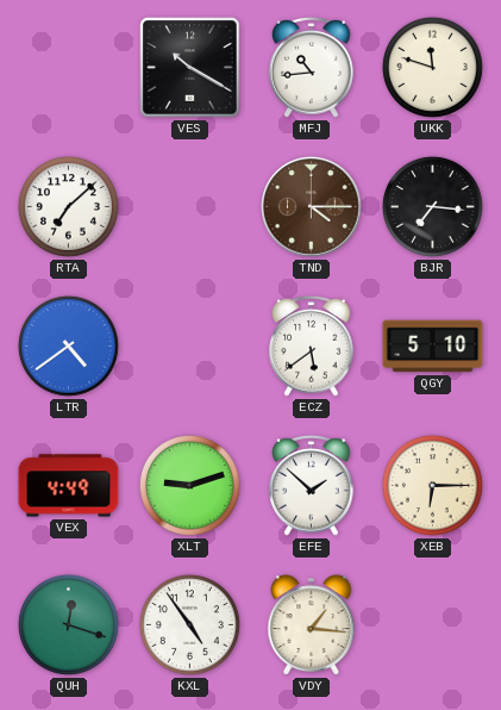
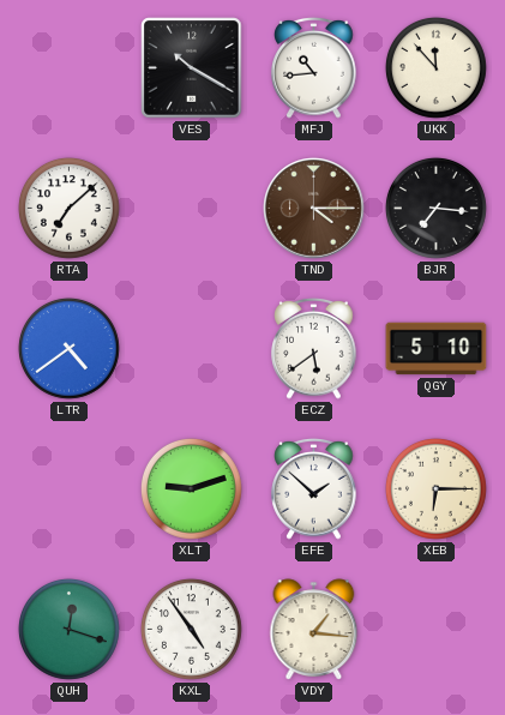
UKK: 11:48 -> 11:53
VEX: 4:49 -> none
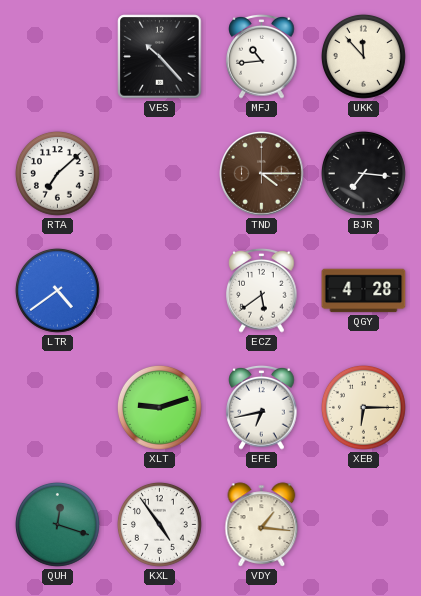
VES: 10:20 -> 10:23
QGY: 5:10 -> 4:28
EFE: 1:52 -> 6:43
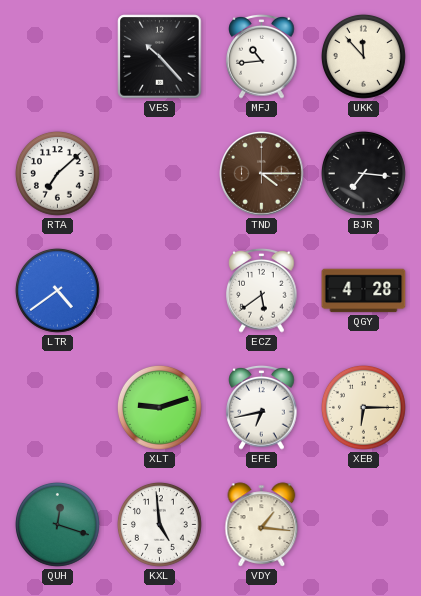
KXL: 4:54 -> 4:59
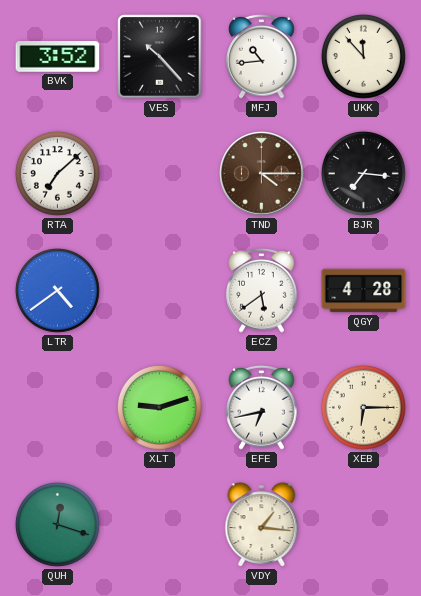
BVK: none -> 3:52
KXL: 4:59 -> none
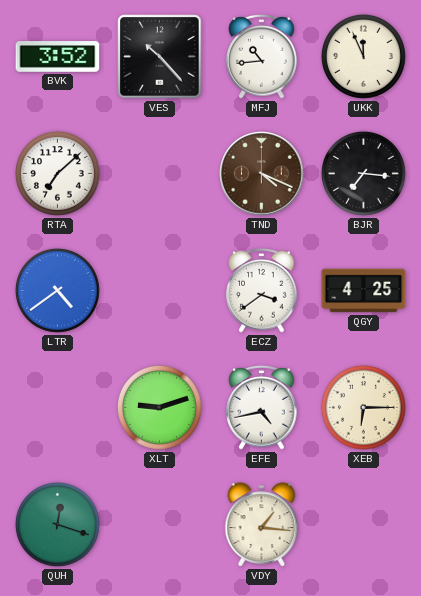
UKK: 11:53 -> 11:56
TND: 4:15 -> 4:19
ECZ: 5:39 -> 3:39
QGY: 4:28 -> 4:25
EFE: 6:43 -> 4:43
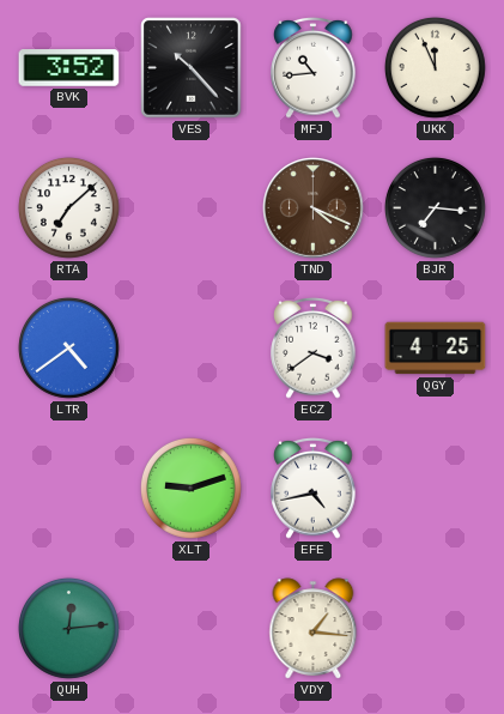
XEB: 6:15 -> none
QUH: 12:18 -> 12:14
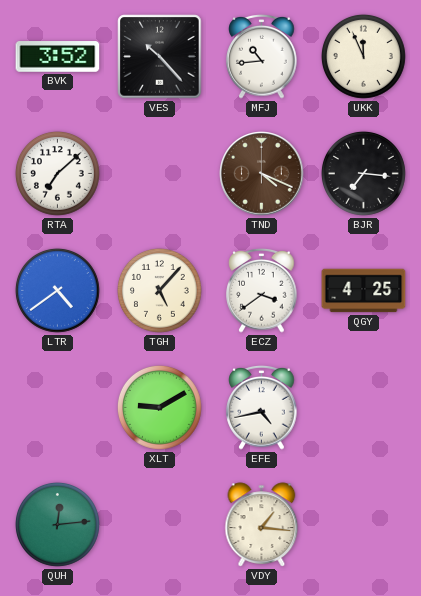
TGH: none -> 5:07
XLT: 9:12 -> 9:10
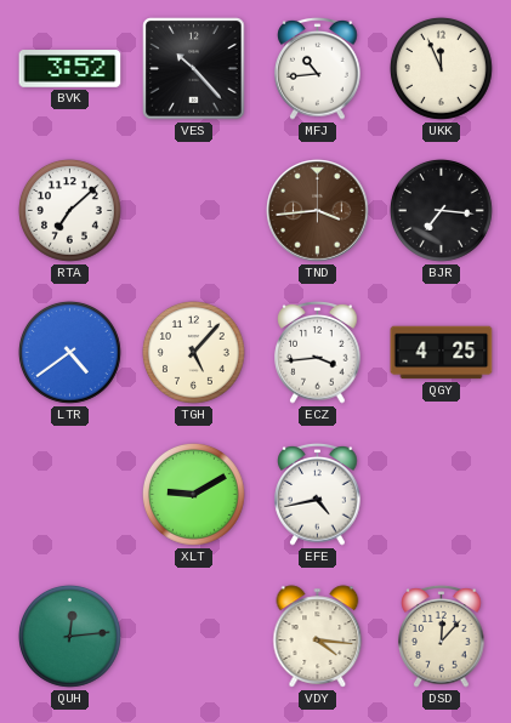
TND: 4:19 -> 3:44
ECZ: 3:39 -> 3:44
VDY: 1:16 -> 4:16
DSD: none -> 12:07
